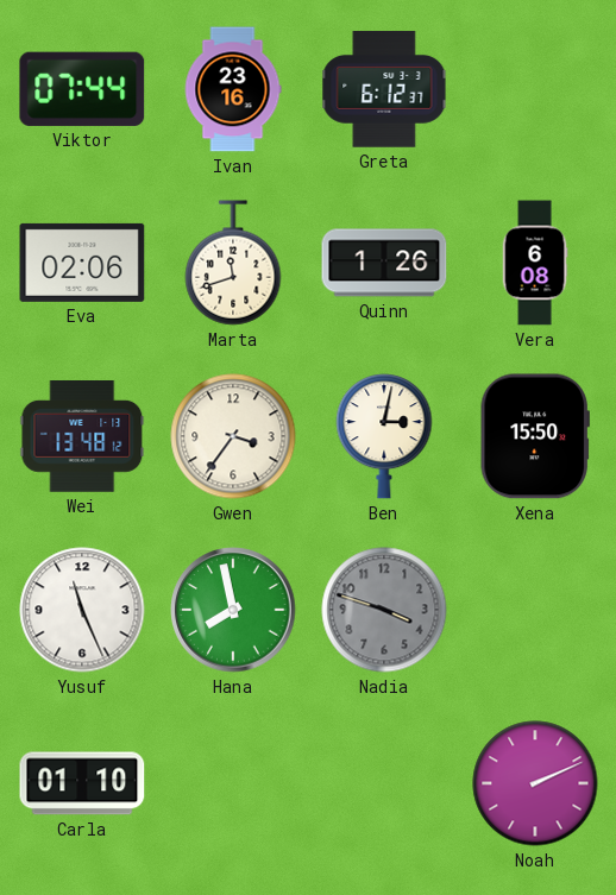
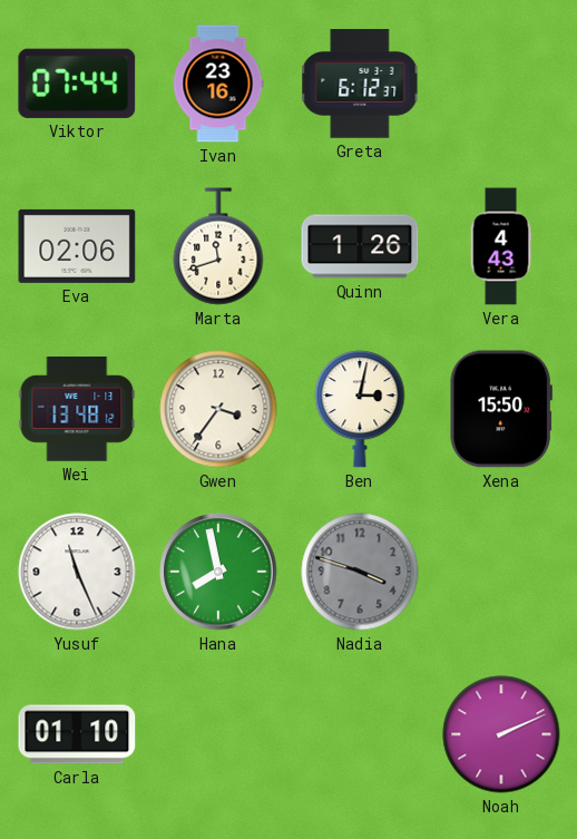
Vera: 6:08 -> 4:43
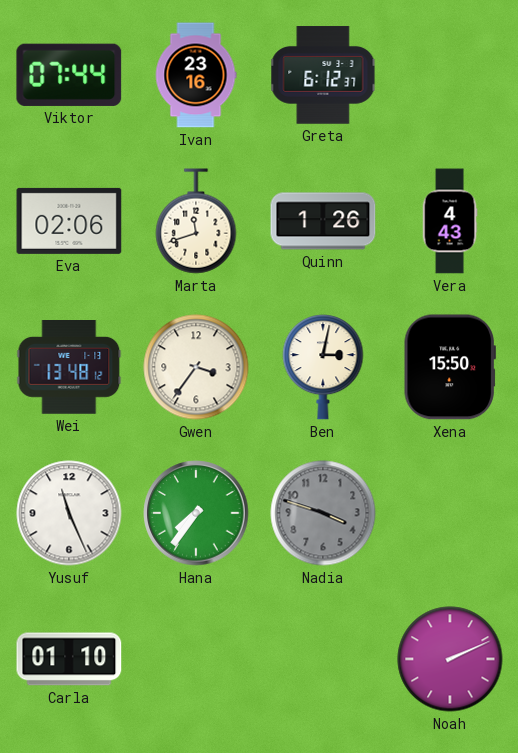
Hana: 7:58 -> 7:36
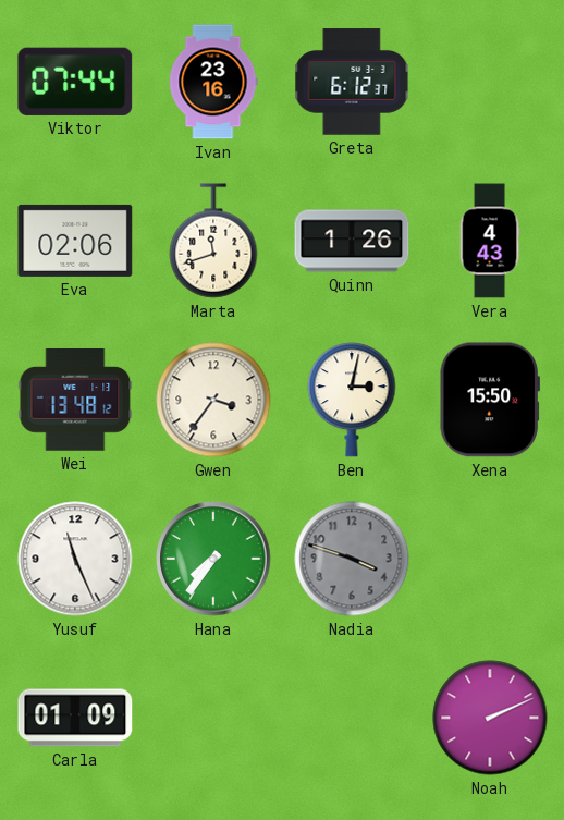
Carla: 01:10 -> 01:09
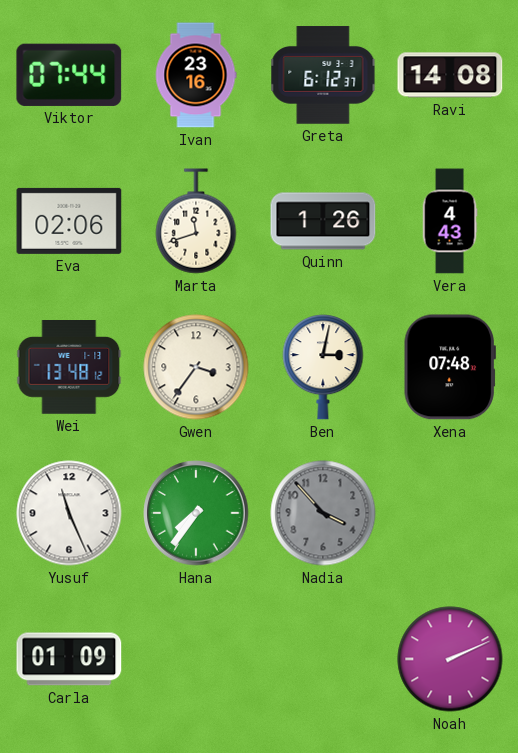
Ravi: none -> 14:08
Xena: 15:50 -> 07:48
Nadia: 3:48 -> 3:53
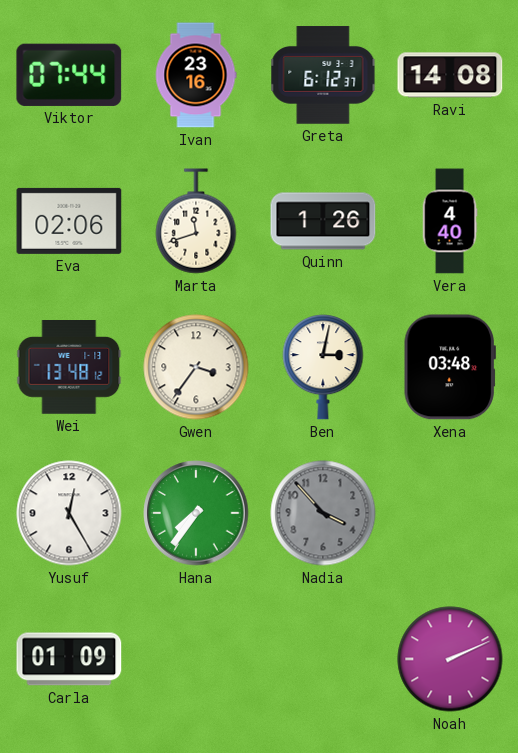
Vera: 4:43 -> 4:40
Xena: 07:48 -> 03:48
Yusuf: 11:26 -> 12:25
